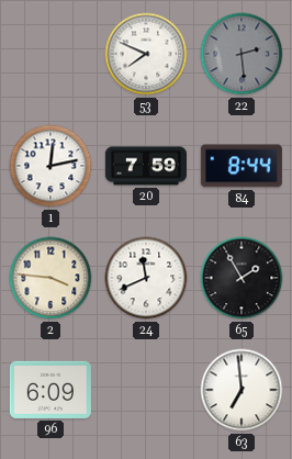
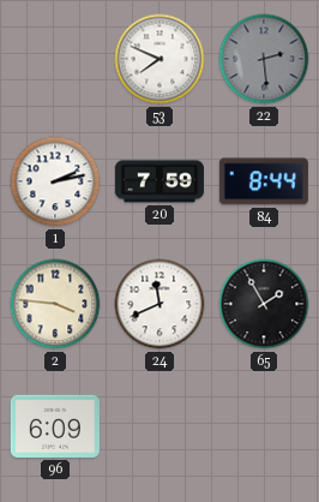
1: 12:13 -> 2:13
63: 6:59 -> none
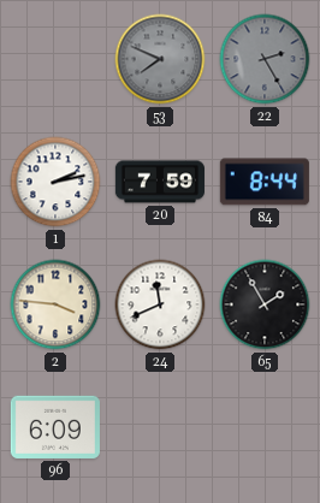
53 dial: white -> grey
22: 2:29 -> 2:25
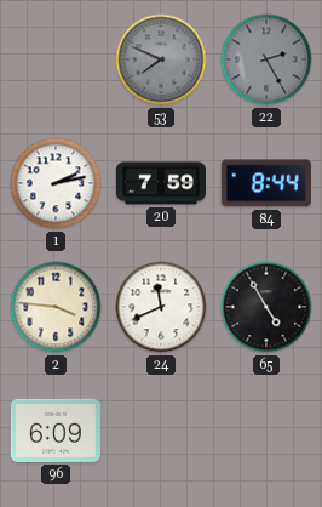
65: 1:55 -> 4:55
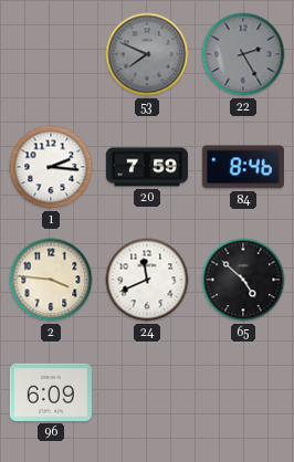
1: 2:13 -> 2:16
84: 8:44 -> 8:46
65: 4:55 -> 4:52
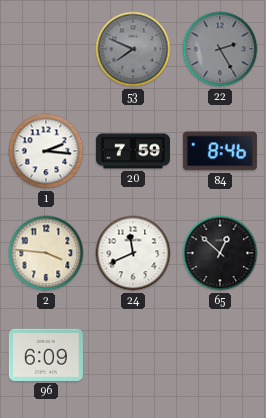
65: 4:52 -> 12:52
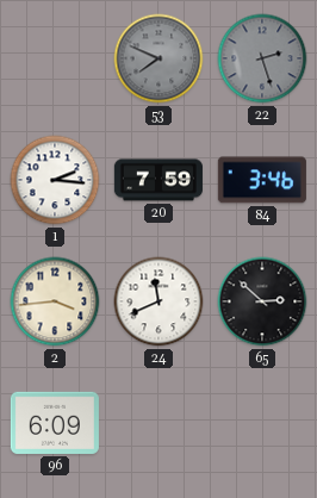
22: 2:25 -> 2:27
84: 8:46 -> 3:46
2: 3:46 -> 3:44
65: 12:52 -> 2:52
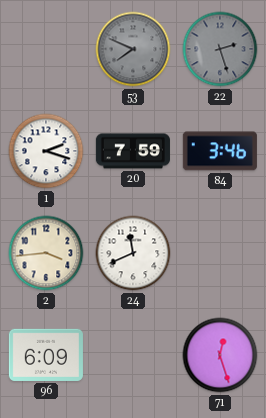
1: 2:16 -> 2:18
65: 2:52 -> none
71: none -> 12:27
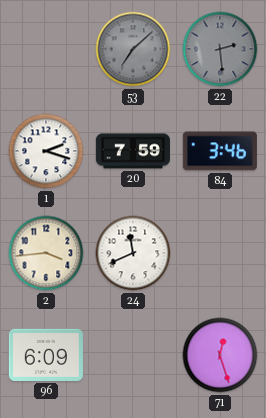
53: 7:49 -> 7:08
22: 2:27 -> 2:29
